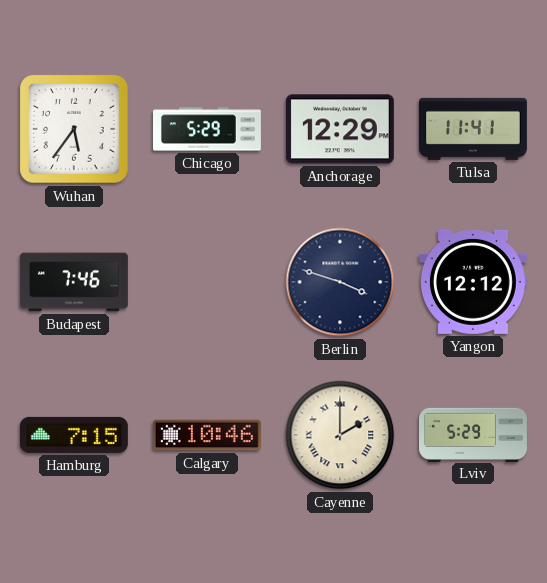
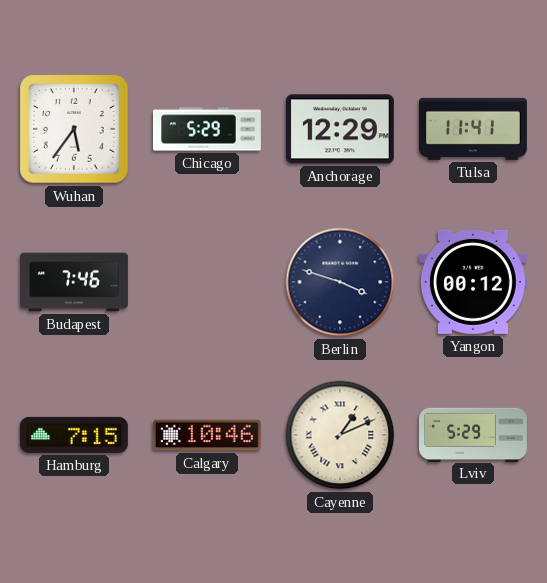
Yangon: 12:12 -> 00:12
Cayenne: 2:00 -> 1:11
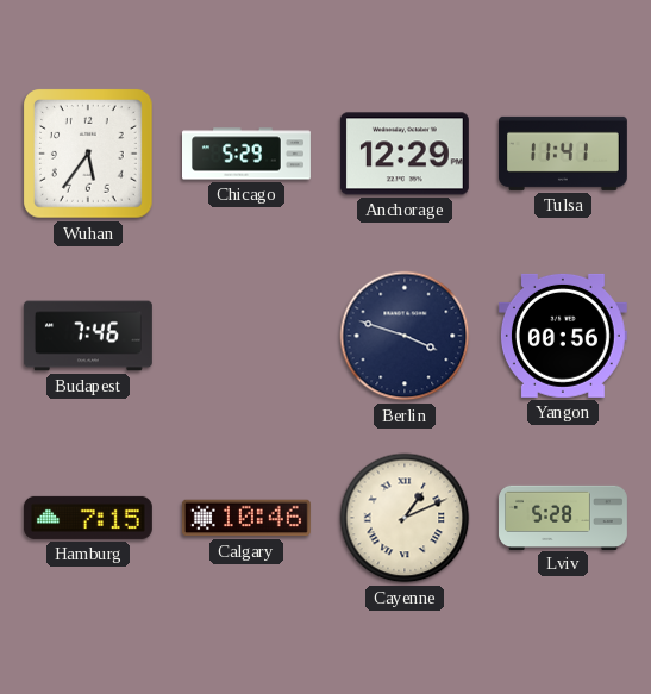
Yangon: 00:12 -> 00:56
Lviv: 5:29 -> 5:28
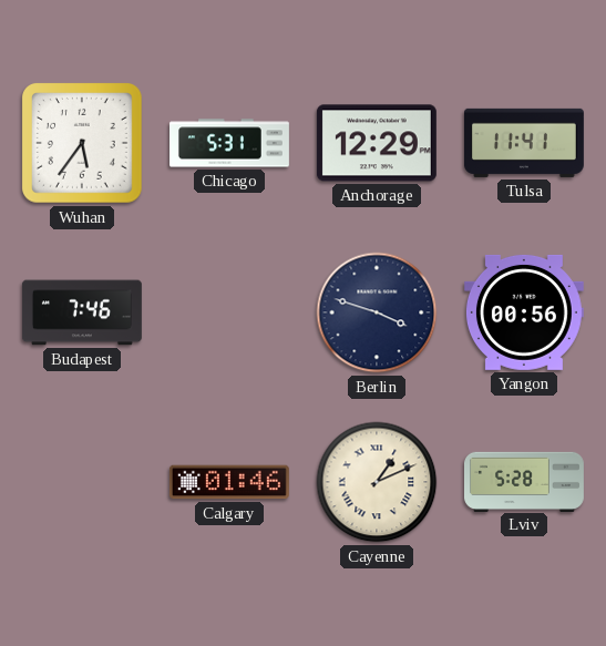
Chicago: 5:29 -> 5:31
Hamburg: 7:15 -> none
Calgary: 10:46 -> 01:46
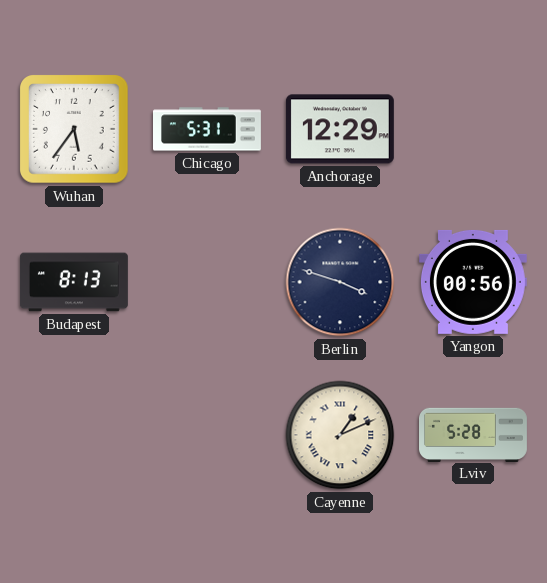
Tulsa: 11:41 -> none
Budapest: 7:46 -> 8:13
Calgary: 01:46 -> none
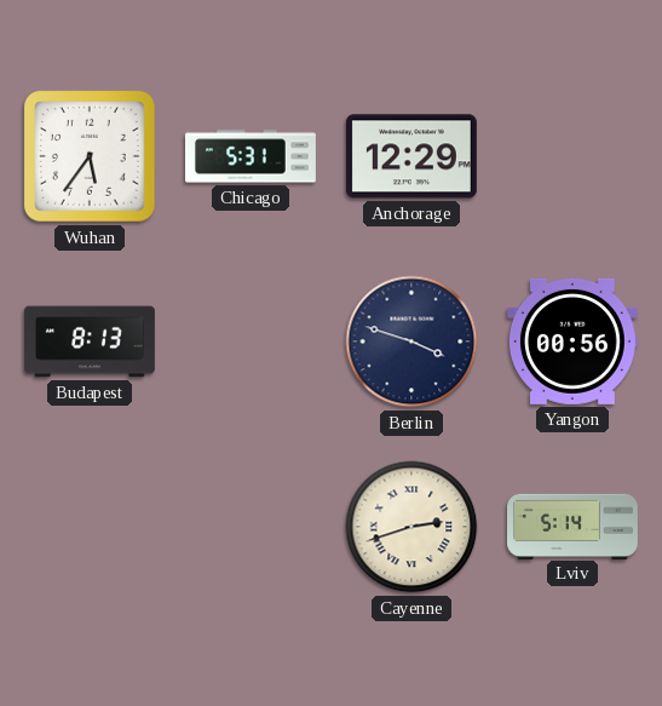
Cayenne: 1:11 -> 2:42
Lviv: 5:28 -> 5:14
